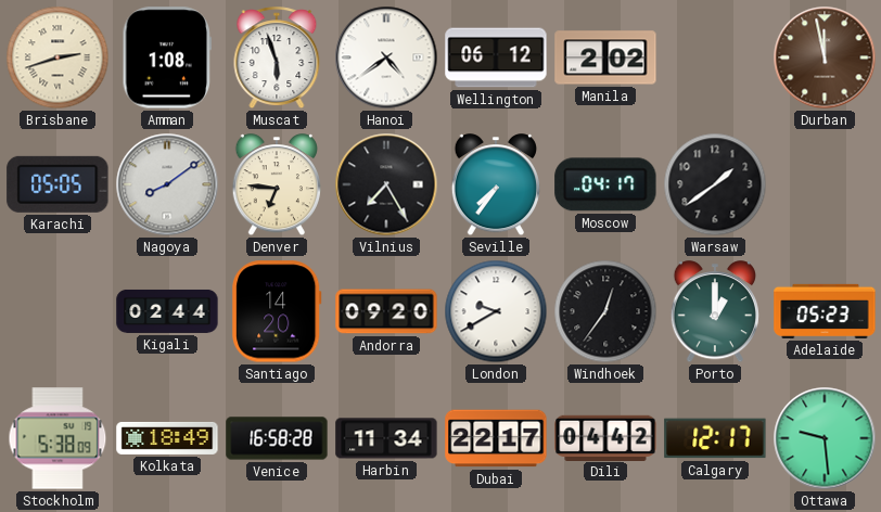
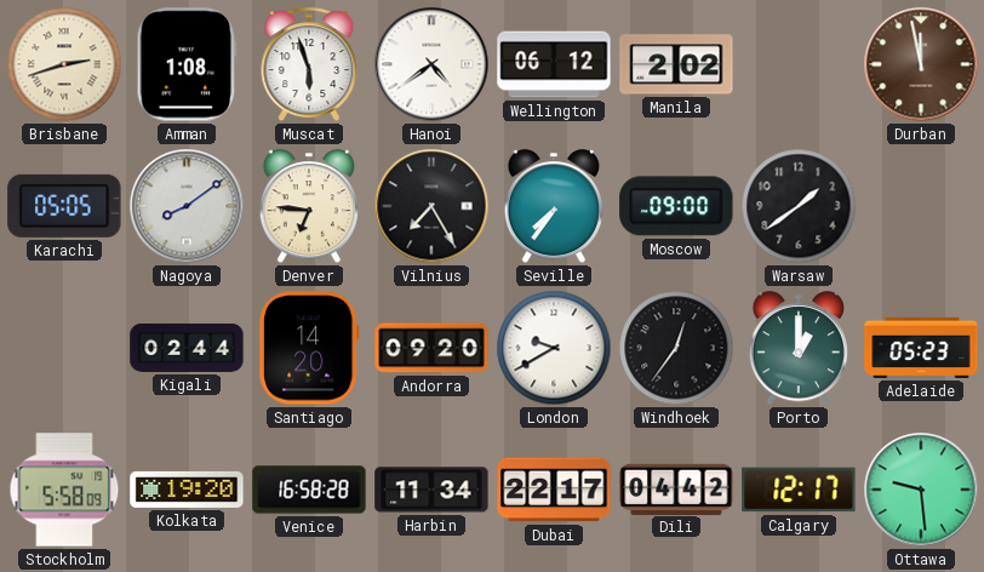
Moscow: 04:17 -> 09:00
Stockholm: 5:38 -> 5:58
Kolkata: 18:49 -> 19:20
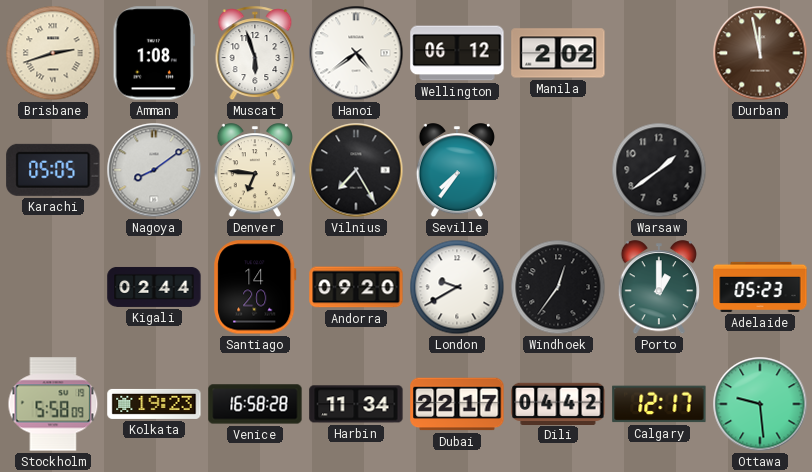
Moscow: 09:00 -> none
Kolkata: 19:20 -> 19:23
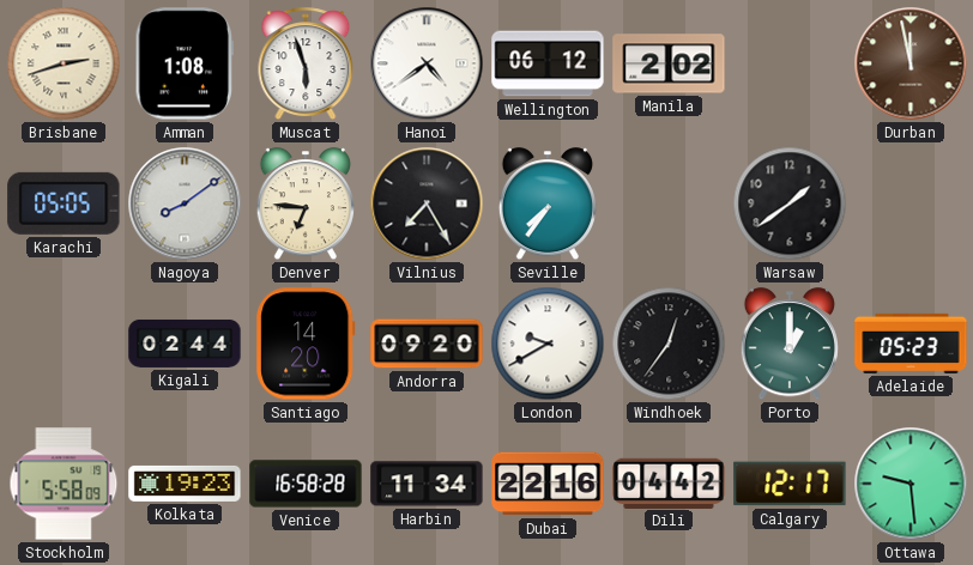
Dubai: 22:17 -> 22:16
